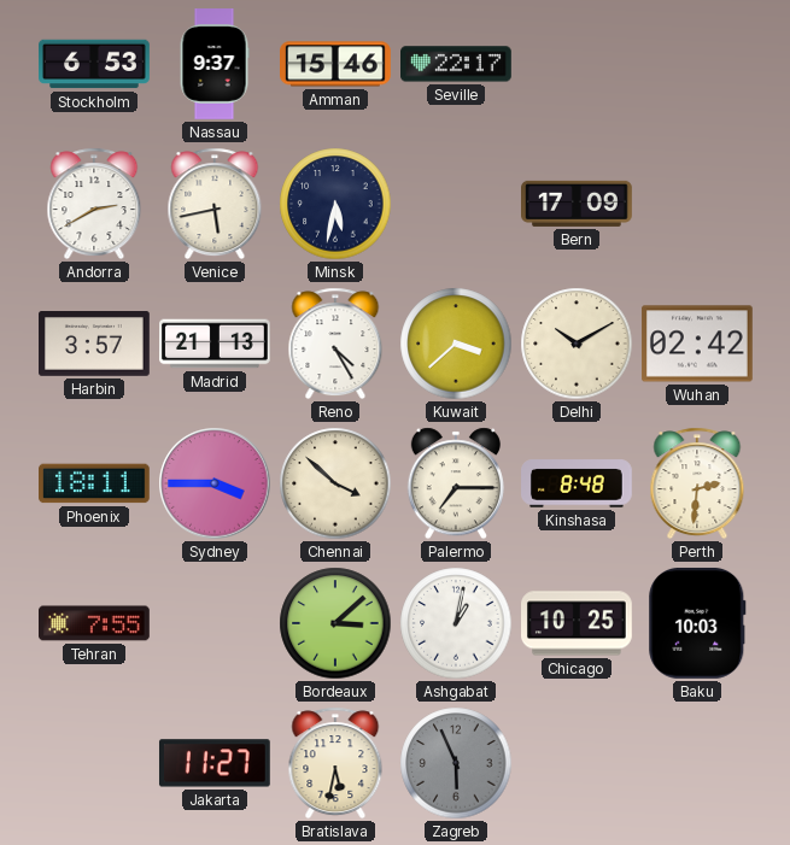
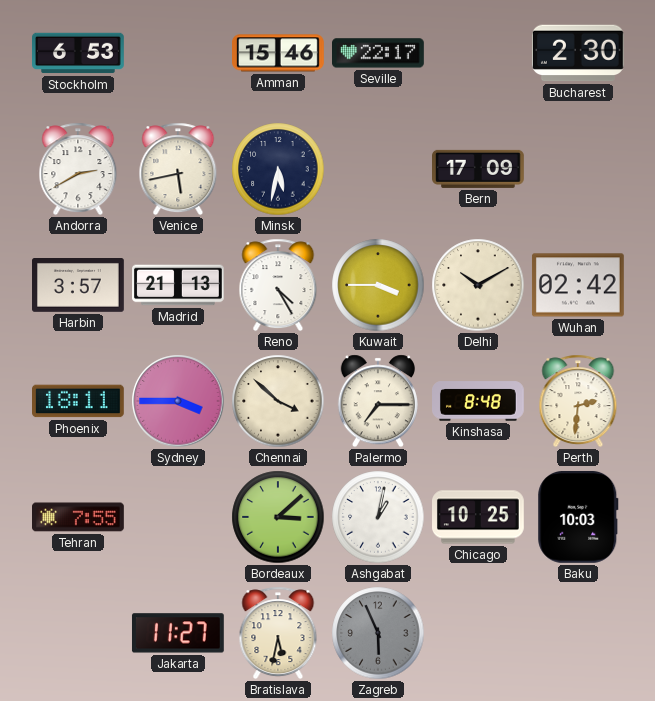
Nassau: 9:37 -> none
Bucharest: none -> 2:30
Kuwait: 3:38 -> 3:45
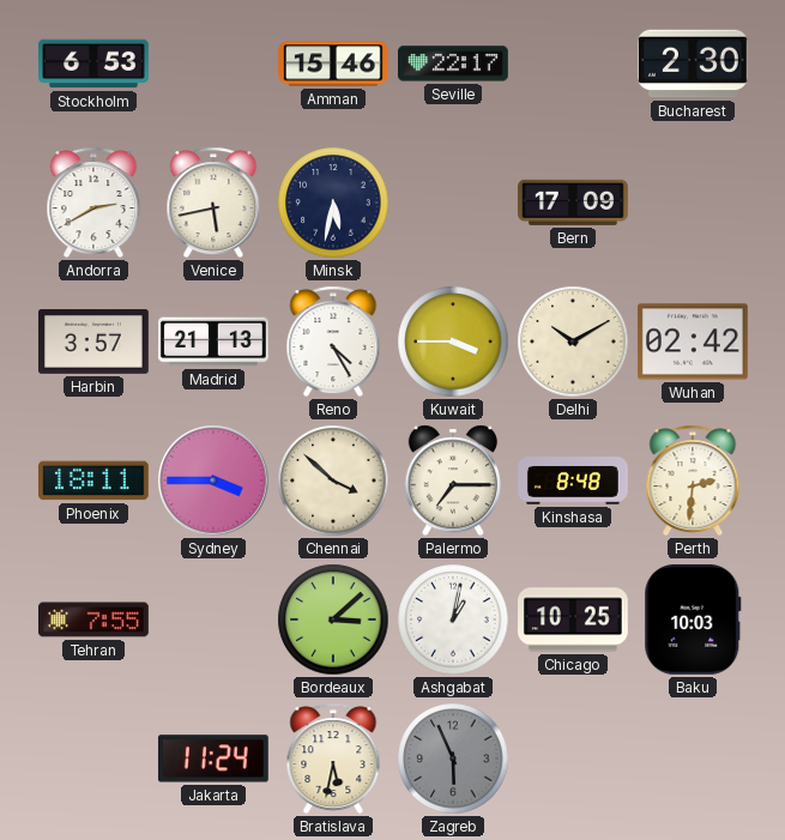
Jakarta: 11:27 -> 11:24
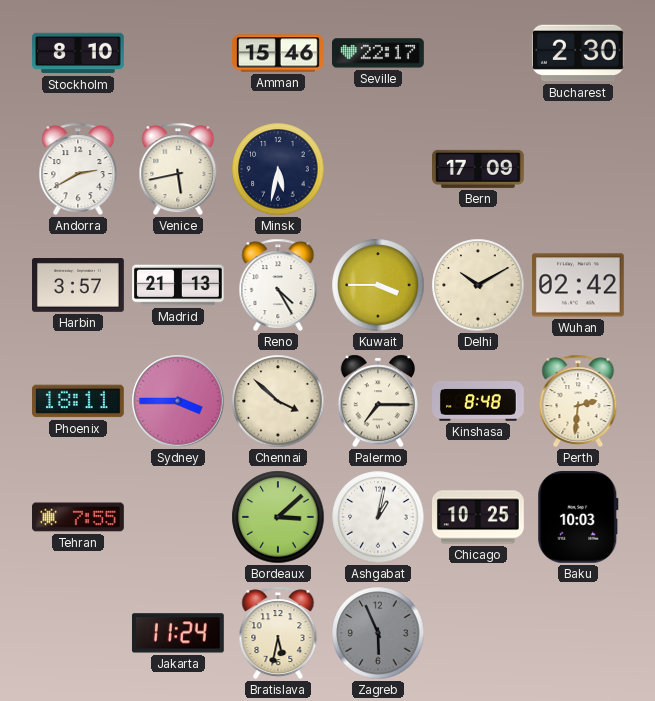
Stockholm: 6:53 -> 8:10
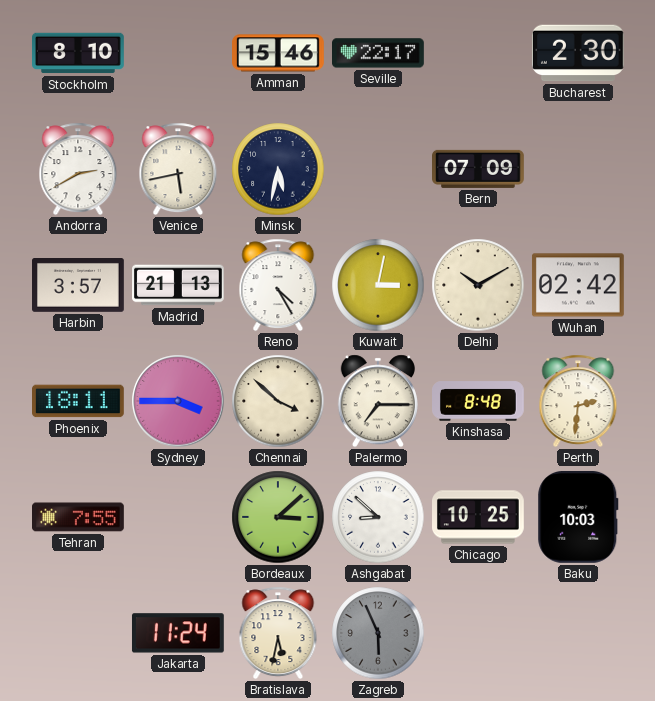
Bern: 17:09 -> 07:09
Kuwait: 3:45 -> 3:02
Ashgabat: 1:02 -> 8:52
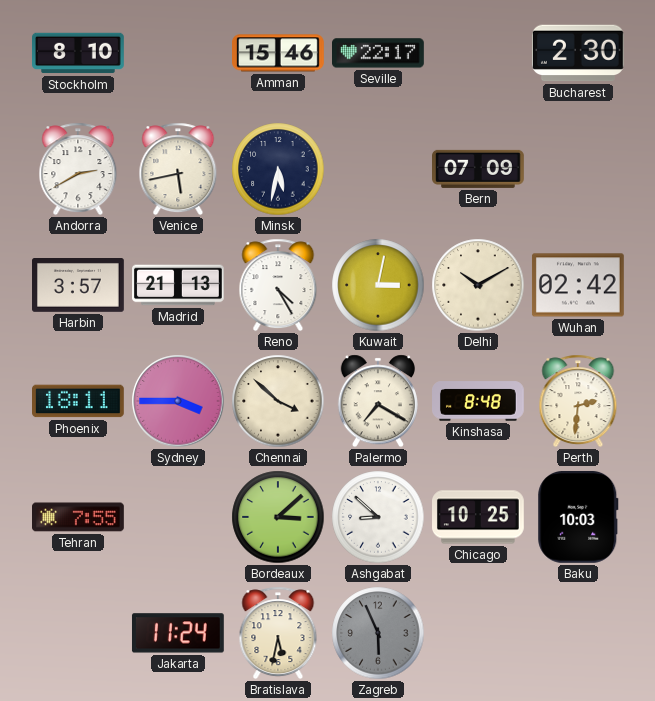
Palermo: 7:15 -> 7:20
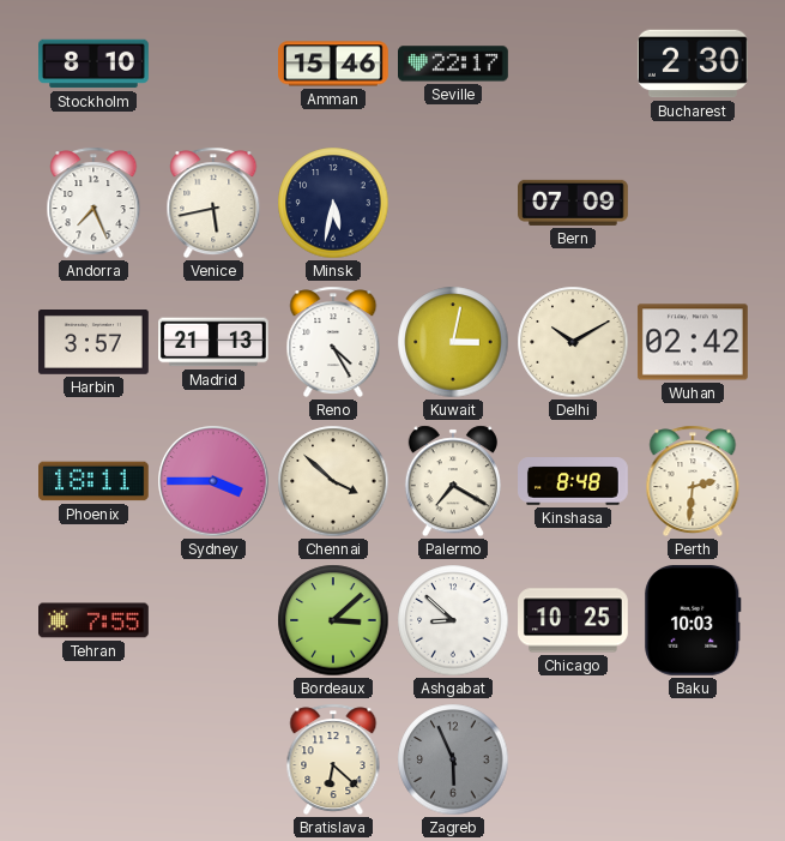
Andorra: 2:40 -> 7:26
Jakarta: 11:24 -> none
Bratislava: 5:32 -> 6:22
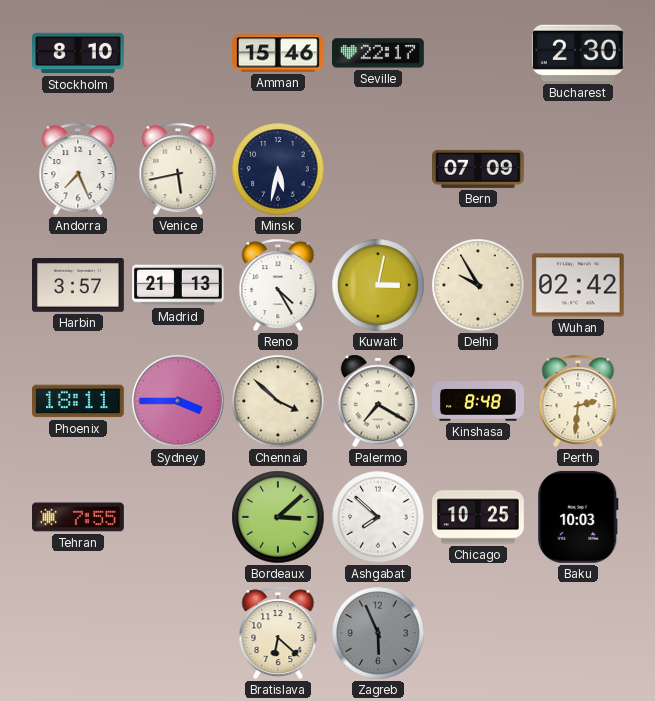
Delhi: 10:10 -> 9:55
Ashgabat: 8:52 -> 7:52
